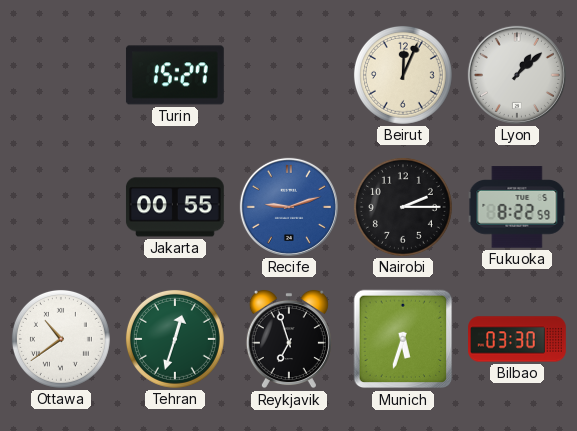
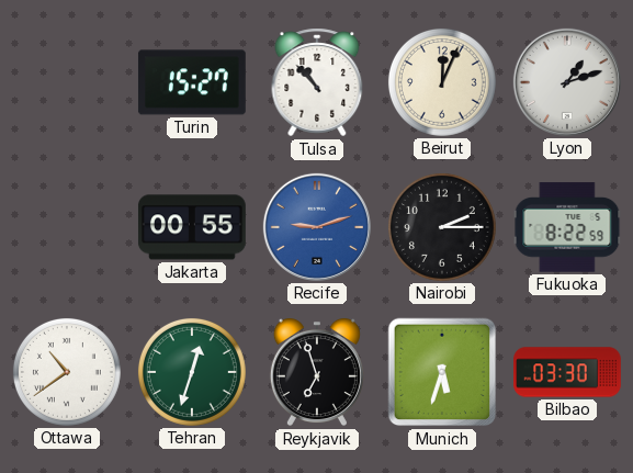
Tulsa: none -> 10:53
Lyon: 1:08 -> 1:12
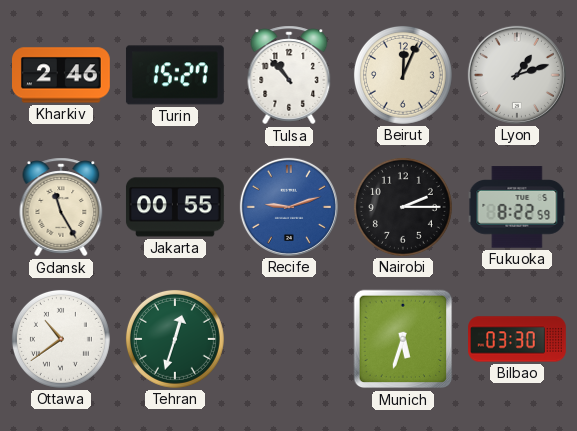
Kharkiv: none -> 2:46
Gdansk: none -> 11:25
Reykjavik: 6:57 -> none
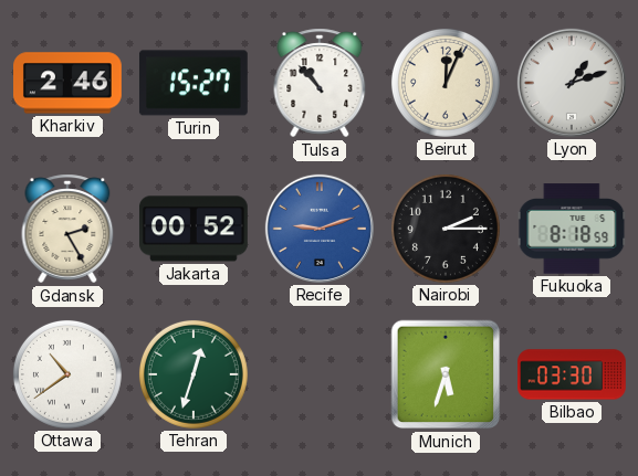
Gdansk: 11:25 -> 2:25
Jakarta: 00:55 -> 00:52
Fukuoka: 8:22 -> 8:18
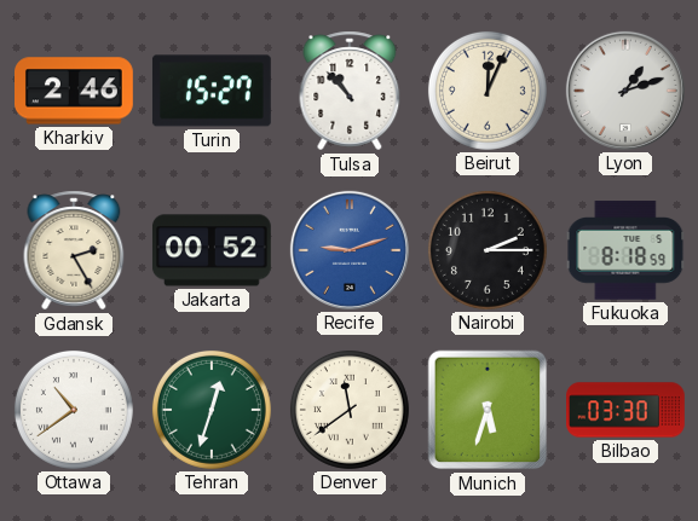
Denver: none -> 11:39
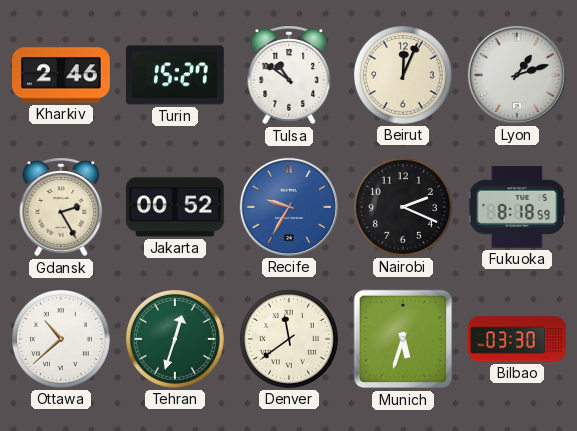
Tulsa: 10:53 -> 10:51
Recife: 9:12 -> 9:35
Nairobi: 2:15 -> 2:19
Ottawa: 10:39 -> 10:38
